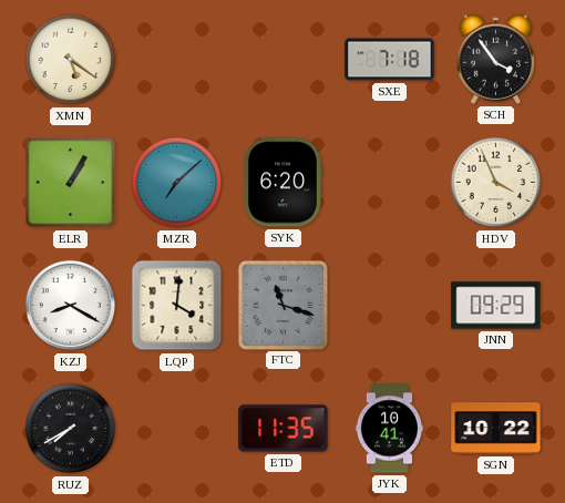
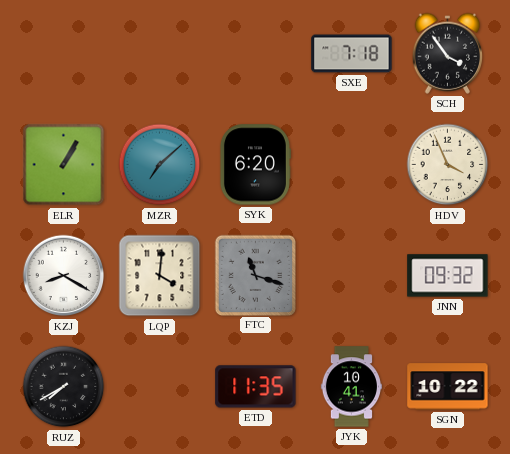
XMN: 5:21 -> none
JNN: 09:29 -> 09:32
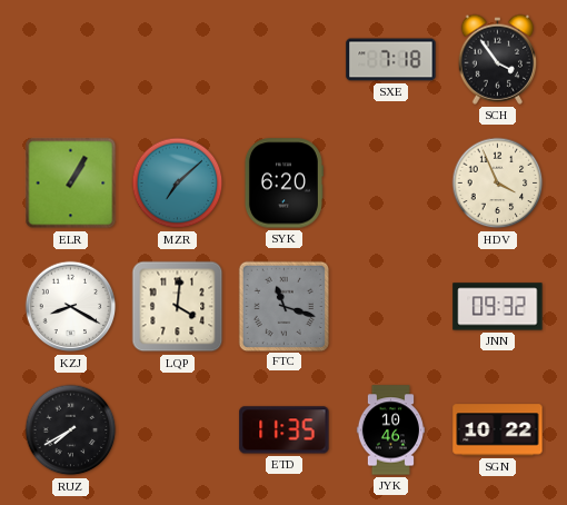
JYK: 10:41 -> 10:46
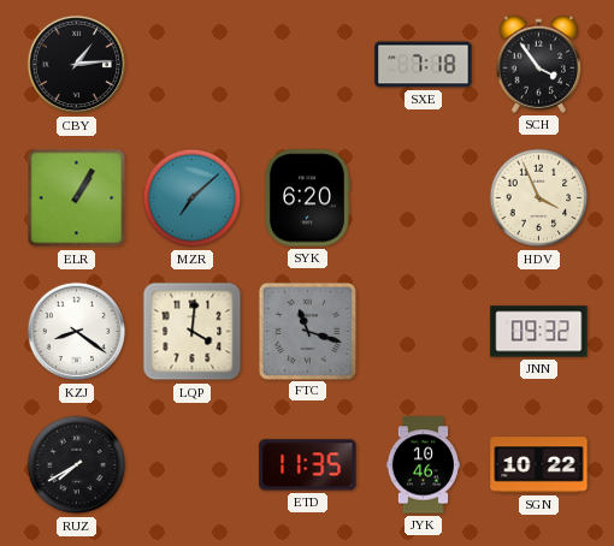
CBY: none -> 1:14
KZJ: 8:20 -> 8:21
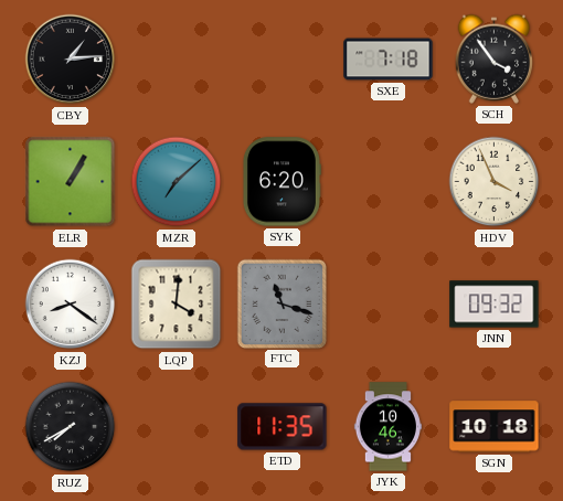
SGN: 10:22 -> 10:18
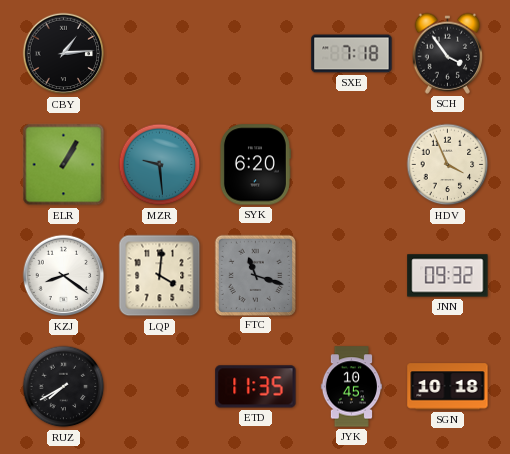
MZR: 7:08 -> 9:29
JYK: 10:46 -> 10:45
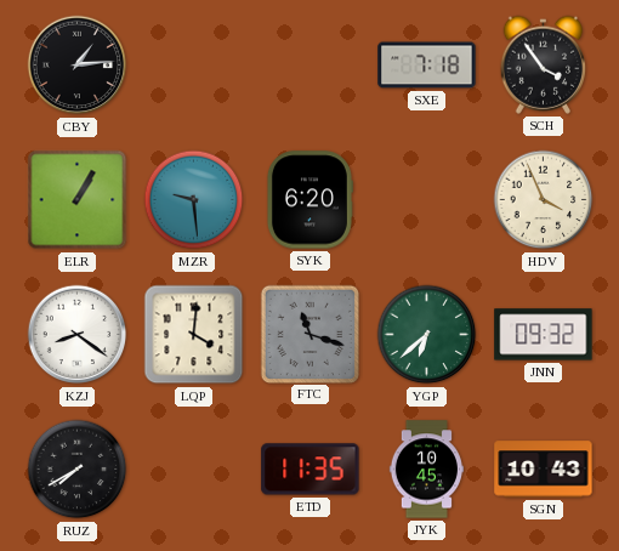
YGP: none -> 6:38
SGN: 10:18 -> 10:43
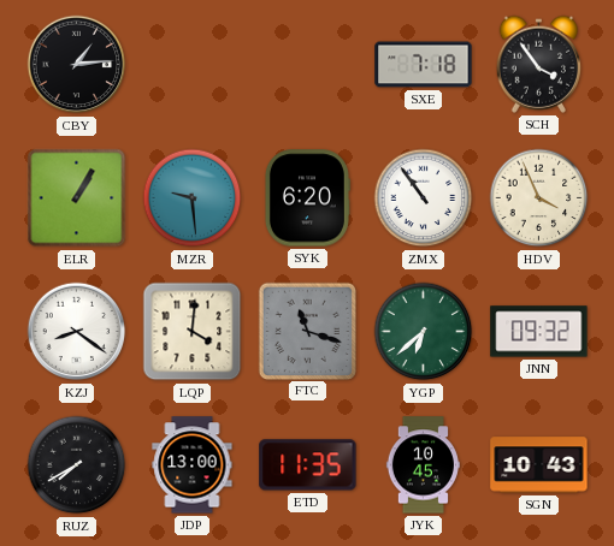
ZMX: none -> 10:54
JDP: none -> 13:00
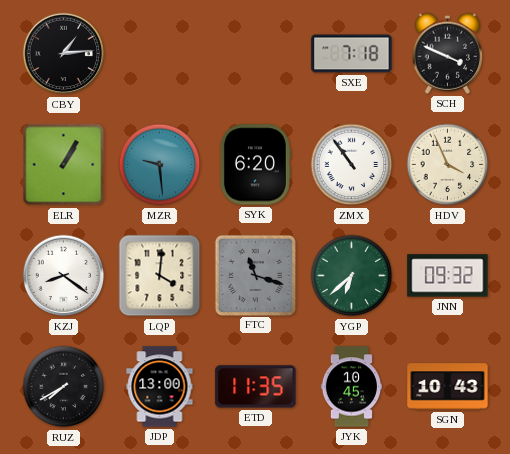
SCH: 3:54 -> 3:49
